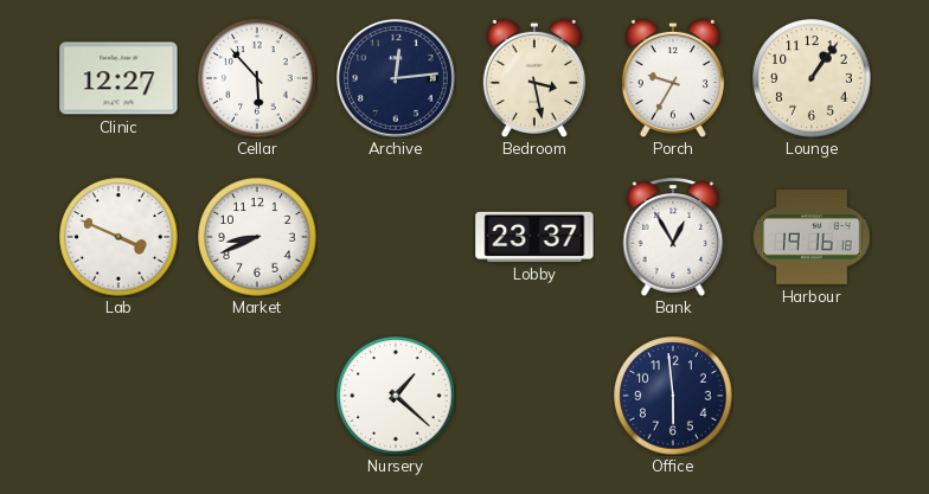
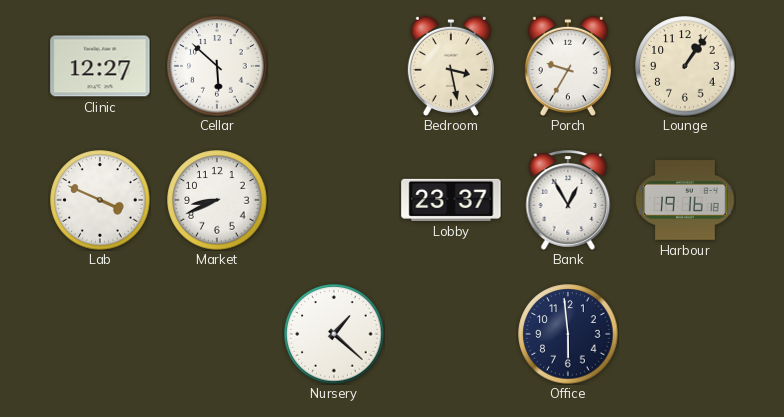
Cellar: 5:53 -> 5:52
Archive: 12:14 -> none
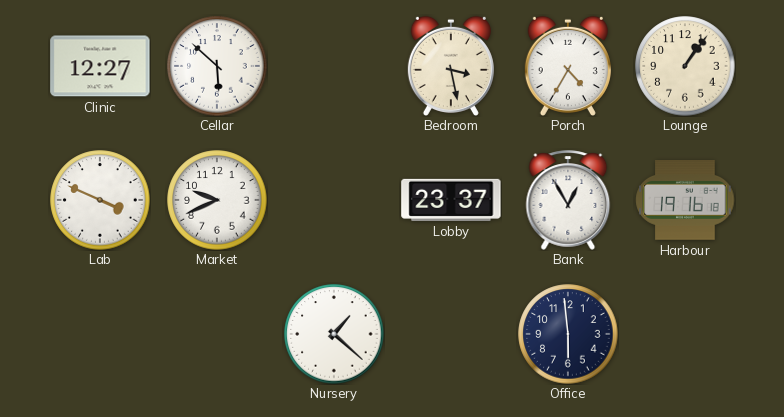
Porch: 9:35 -> 4:35
Market: 8:41 -> 9:41
